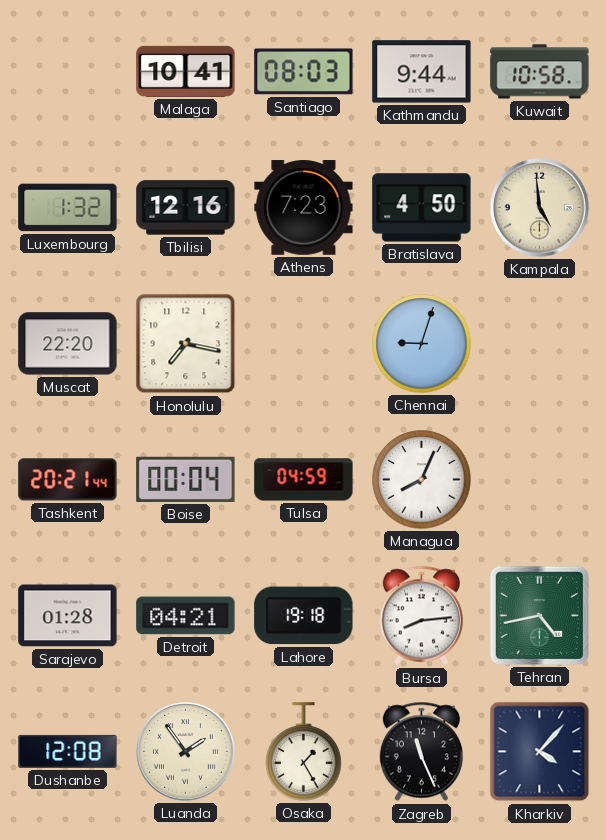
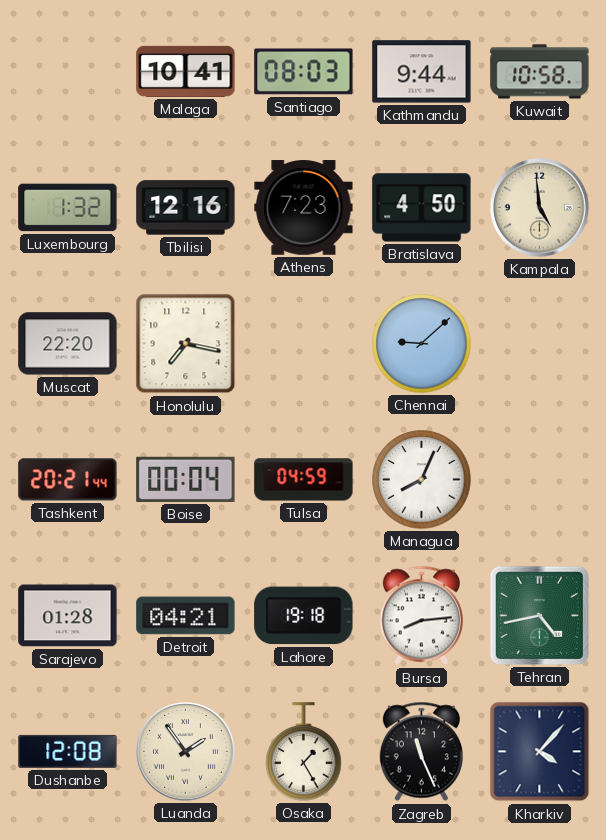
Chennai: 9:03 -> 9:08
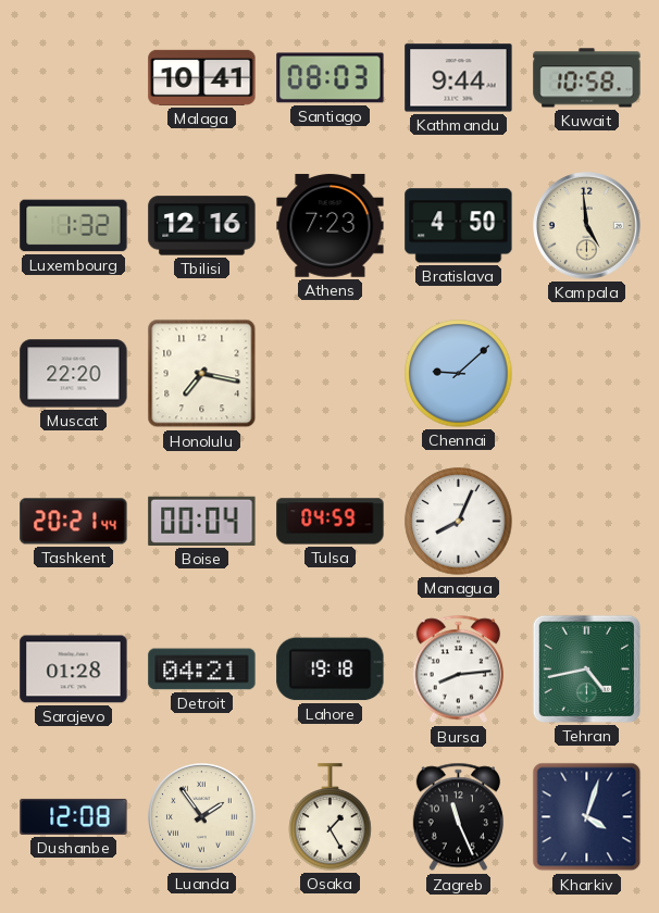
Kharkiv: 4:07 -> 4:03
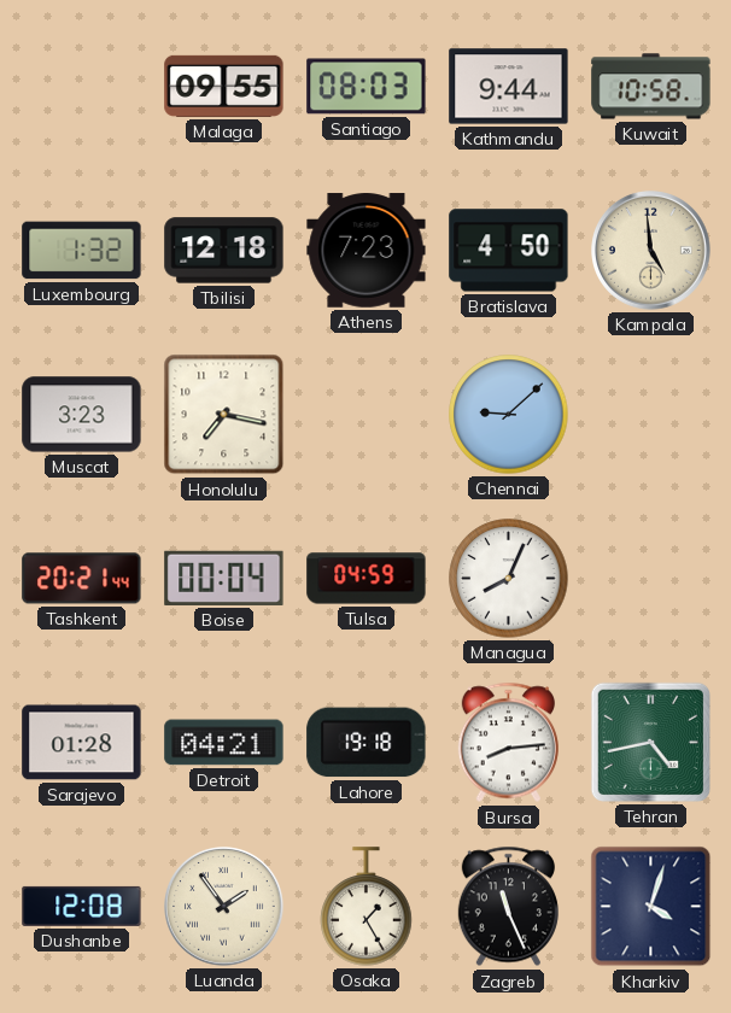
Malaga: 10:41 -> 09:55
Tbilisi: 12:16 -> 12:18
Muscat: 22:20 -> 3:23
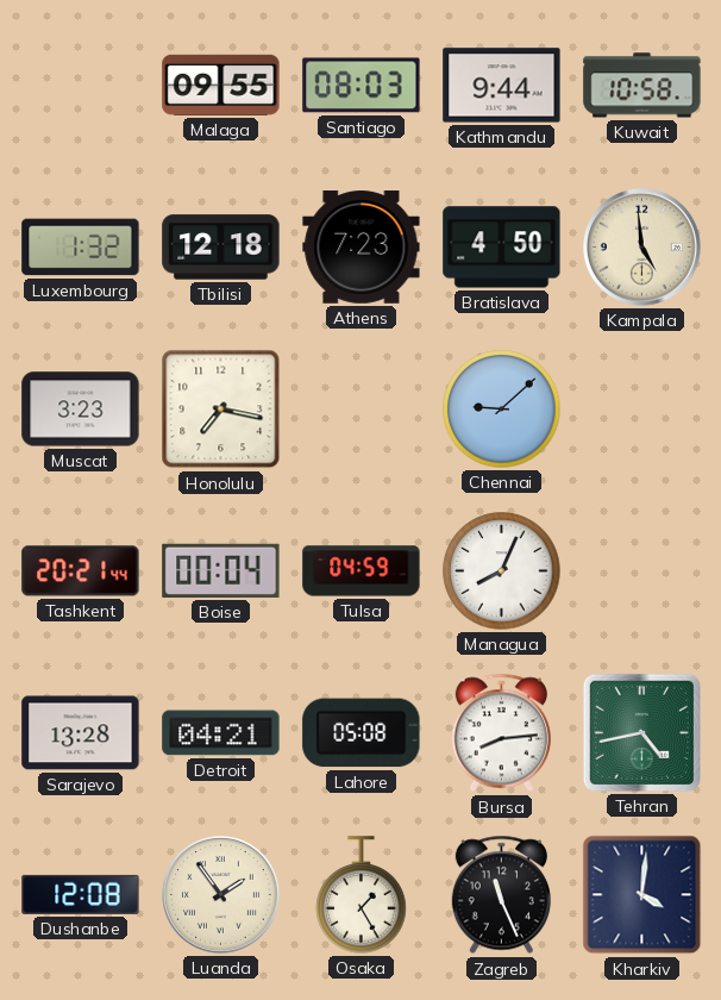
Sarajevo: 01:28 -> 13:28
Lahore: 19:18 -> 05:08
Kharkiv: 4:03 -> 4:01
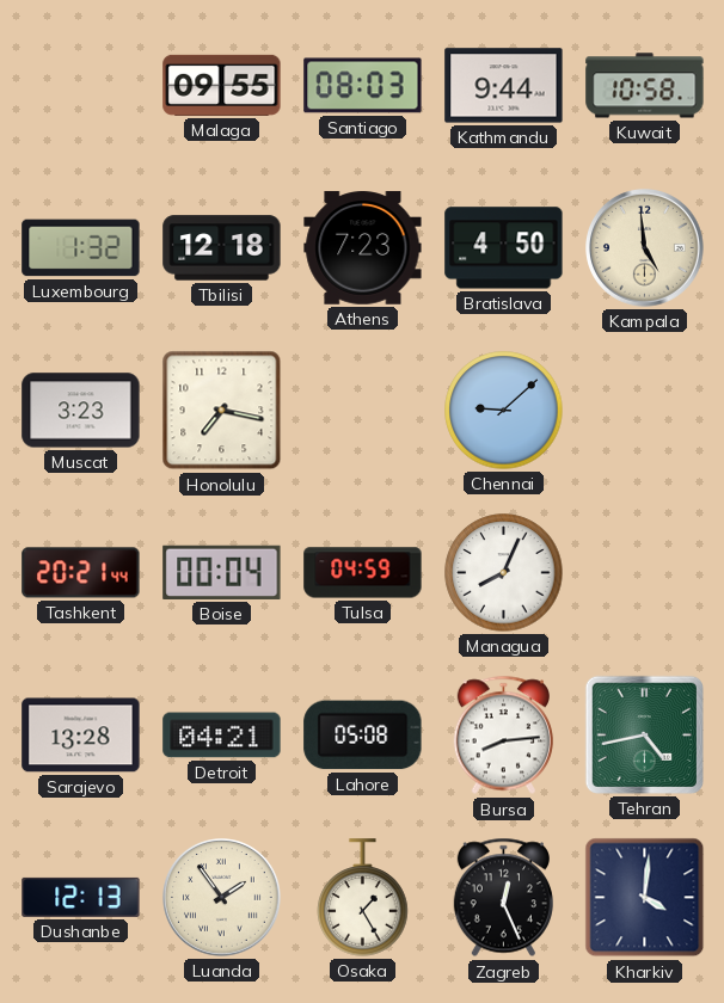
Dushanbe: 12:08 -> 12:13
Zagreb: 11:26 -> 12:26
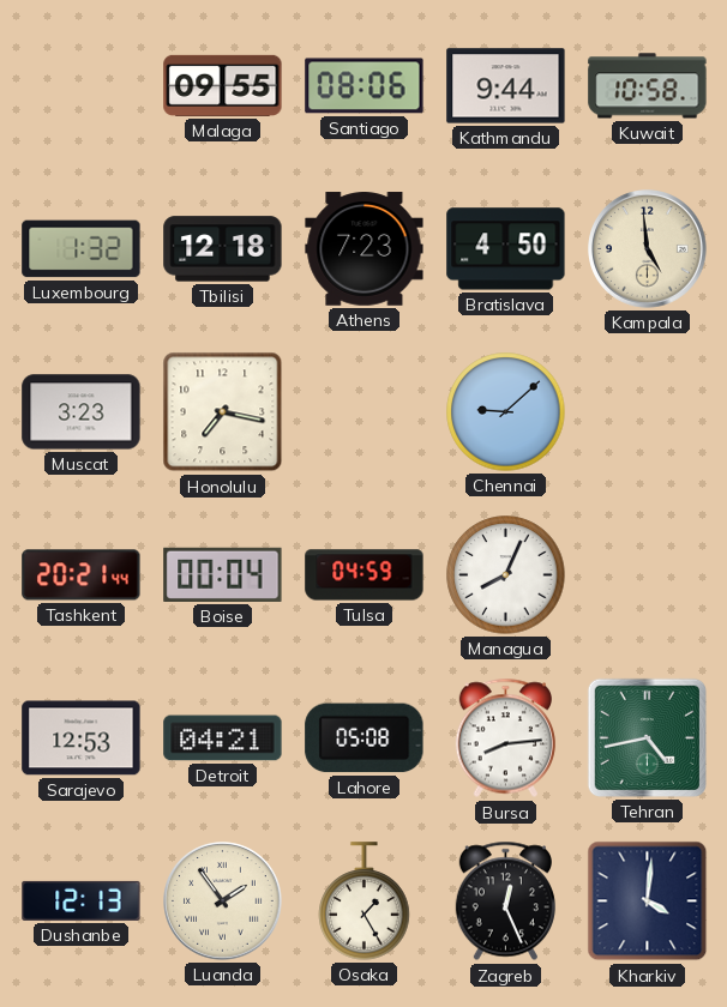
Santiago: 08:03 -> 08:06
Sarajevo: 13:28 -> 12:53
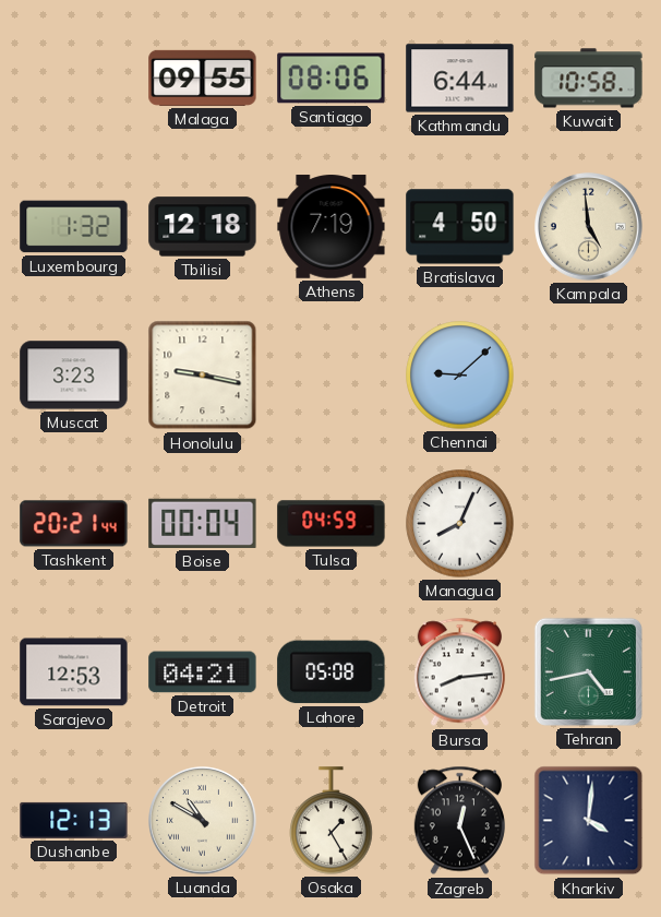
Kathmandu: 9:44 -> 6:44
Athens: 7:23 -> 7:19
Honolulu: 7:17 -> 9:17
Luanda: 1:54 -> 10:50
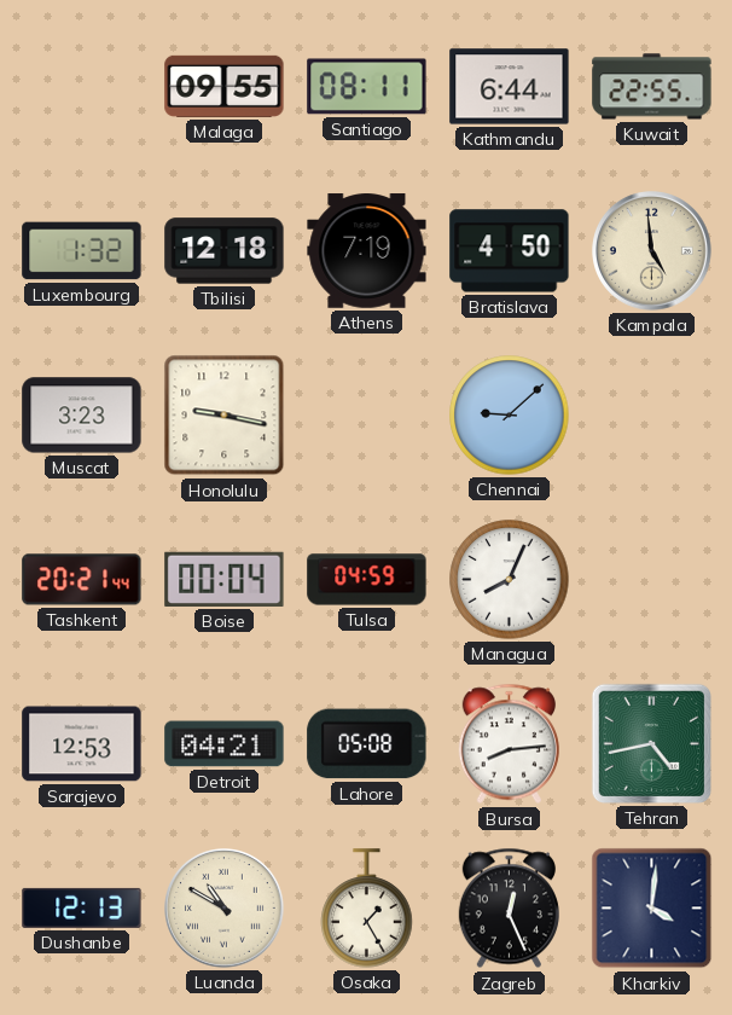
Santiago: 08:06 -> 08:11
Kuwait: 10:58 -> 22:55
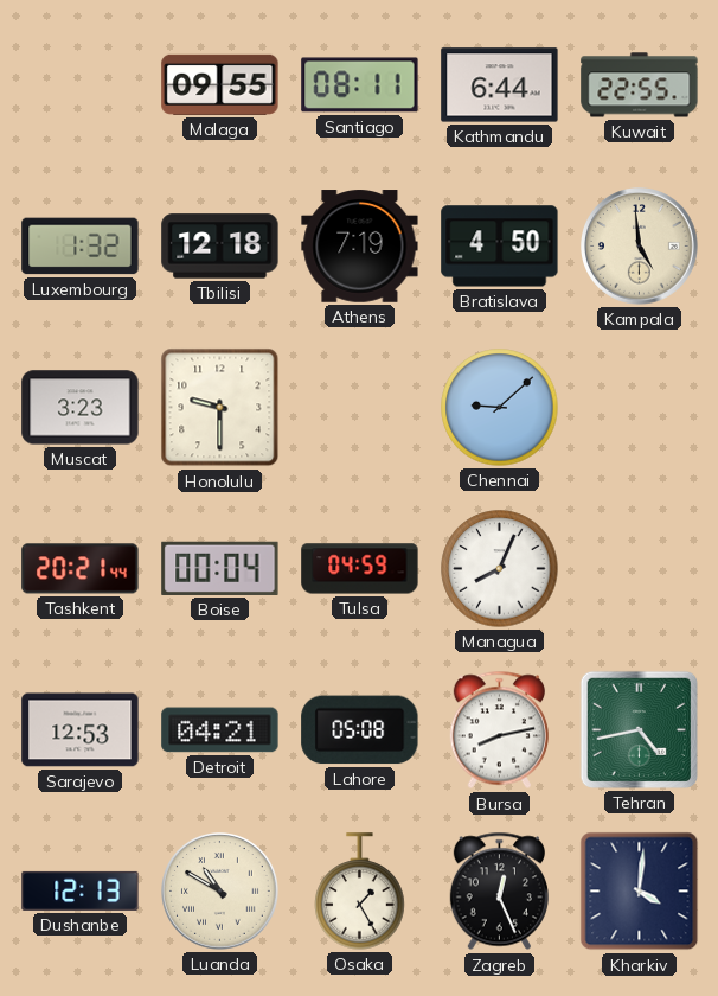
Honolulu: 9:17 -> 9:30
Bursa: 8:14 -> 8:13
